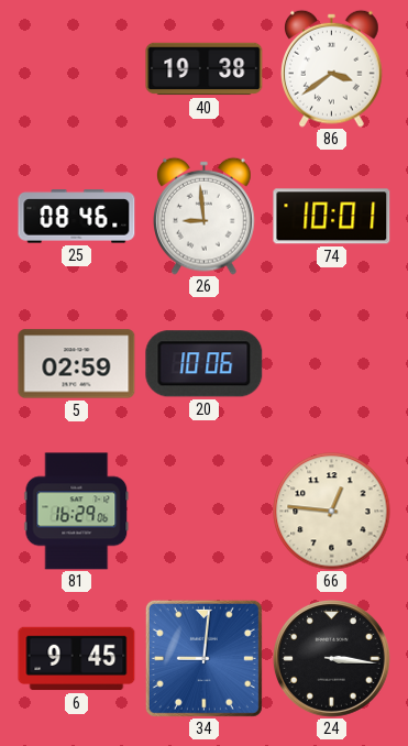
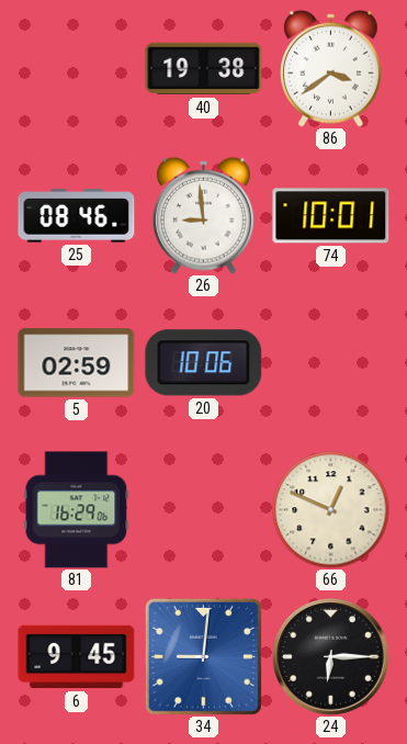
66: 12:46 -> 12:49
24: 3:16 -> 6:15
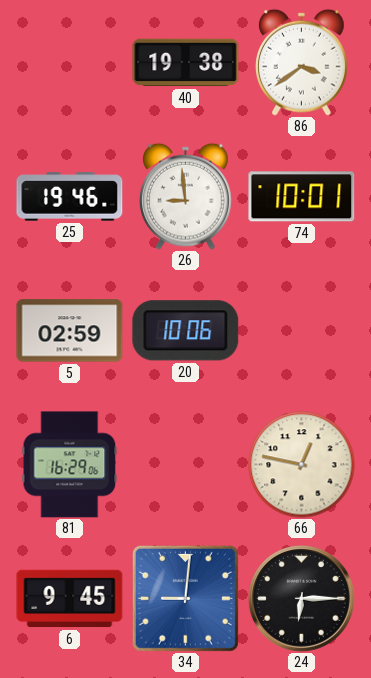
25: 08:46 -> 19:46
66: 12:49 -> 12:47
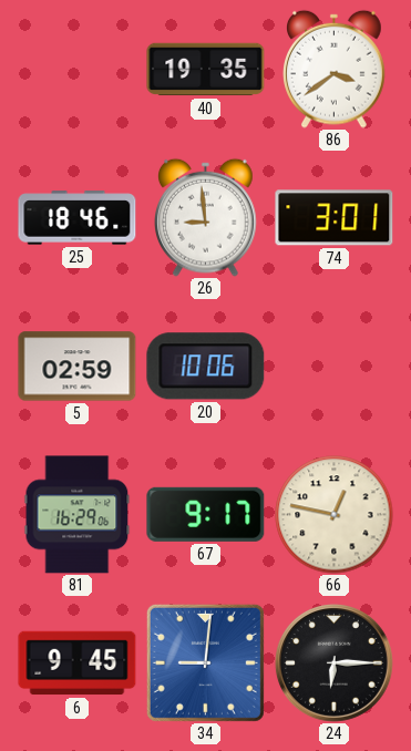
40: 19:38 -> 19:35
25: 19:46 -> 18:46
74: 10:01 -> 3:01
67: none -> 9:17
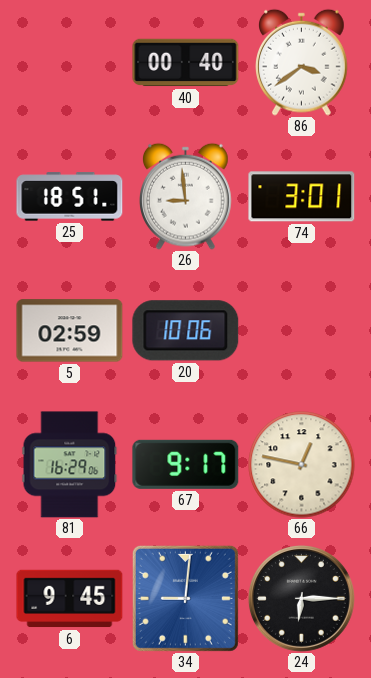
40: 19:35 -> 00:40
25: 18:46 -> 18:51
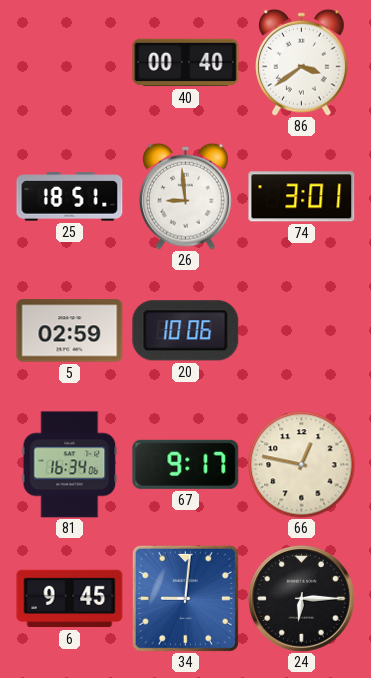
81: 16:29 -> 16:34
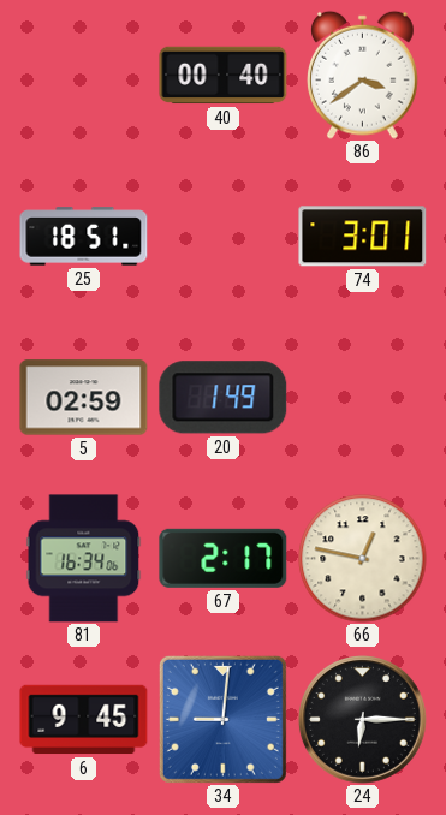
26: 8:59 -> none
20: 10:06 -> 1:49
67: 9:17 -> 2:17
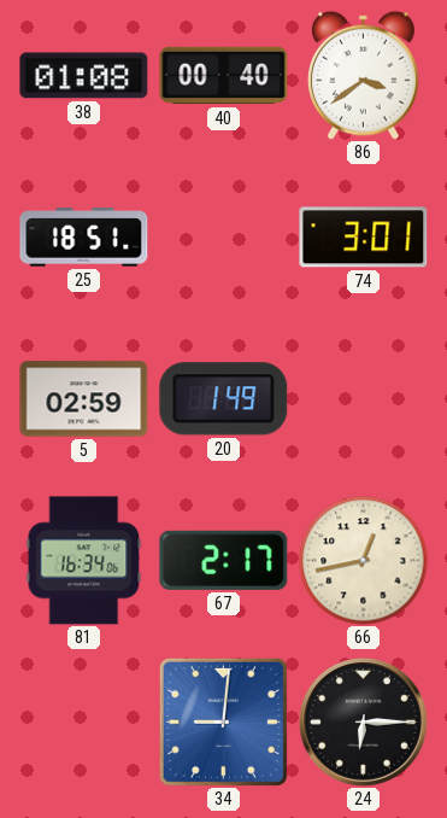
38: none -> 01:08
66: 12:47 -> 12:43
6: 9:45 -> none
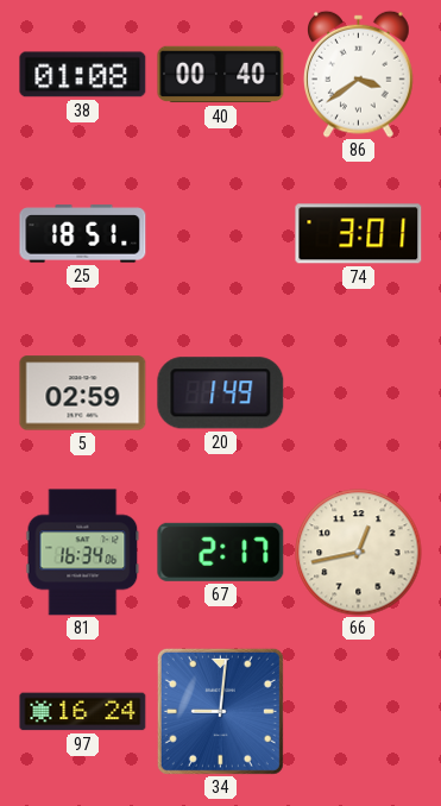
97: none -> 16:24
24: 6:15 -> none
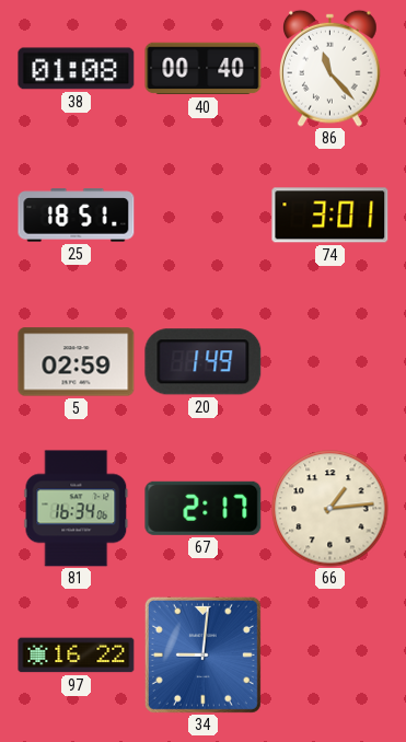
86: 3:39 -> 11:23
66: 12:43 -> 1:14
97: 16:24 -> 16:22
